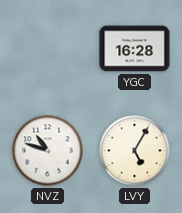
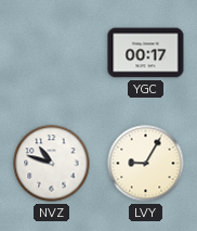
YGC: 16:28 -> 00:17
LVY: 5:05 -> 9:05
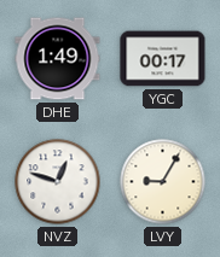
DHE: none -> 1:49
NVZ: 10:48 -> 12:48
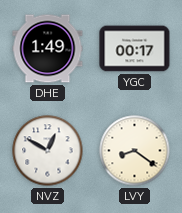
NVZ: 12:48 -> 12:50
LVY: 9:05 -> 8:21
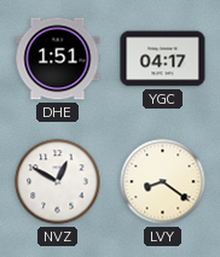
DHE: 1:49 -> 1:51
YGC: 00:17 -> 04:17
